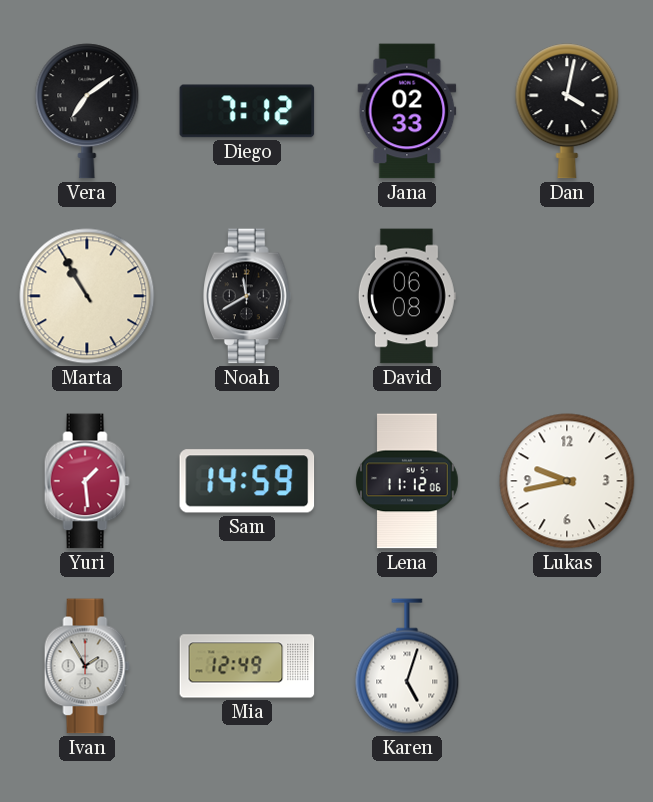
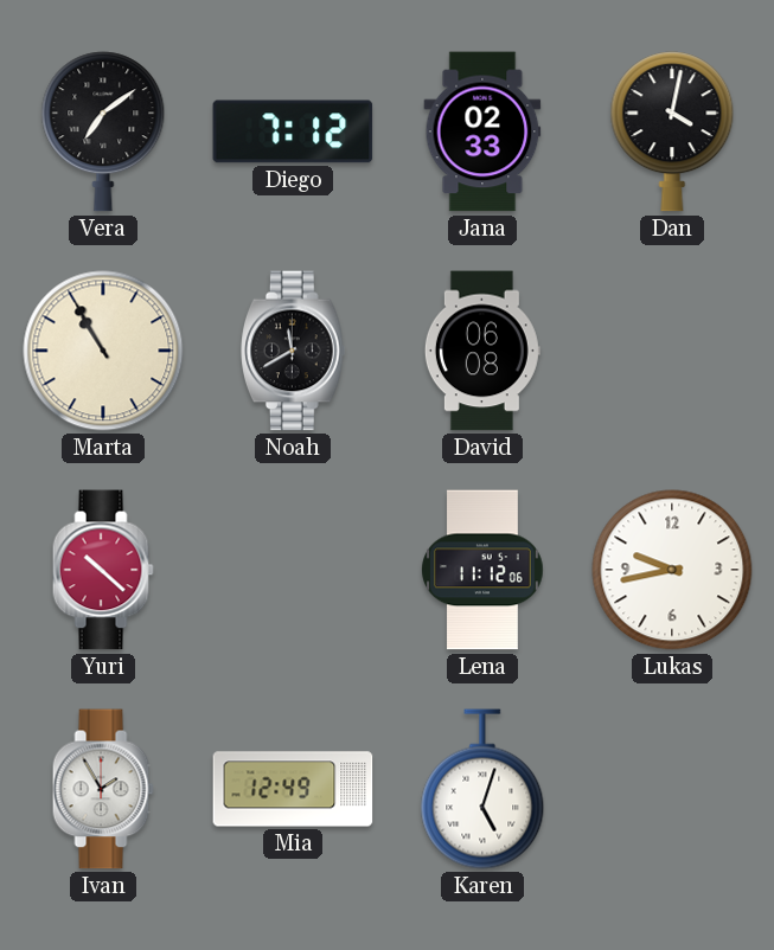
Yuri: 1:29 -> 10:22
Sam: 14:59 -> none
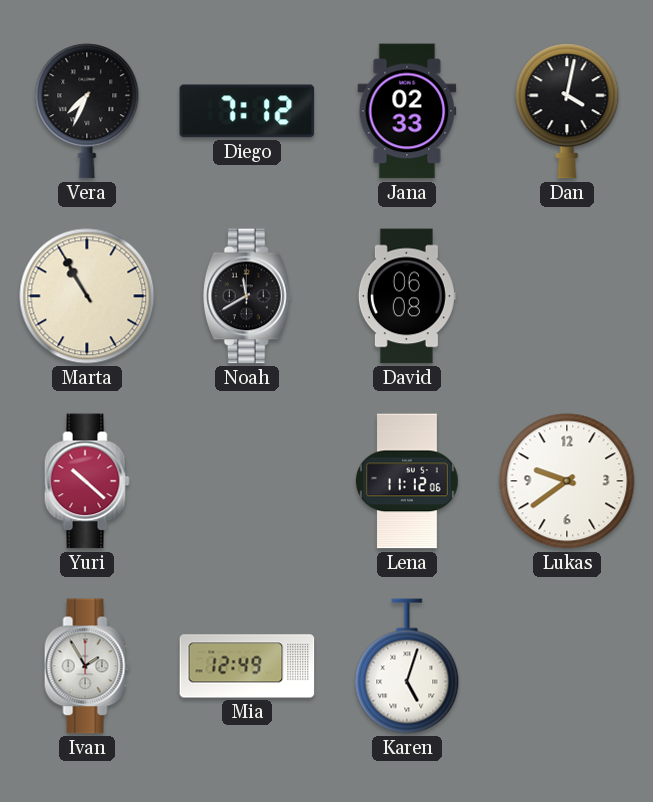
Vera: 7:09 -> 7:34
Lukas: 9:43 -> 9:39
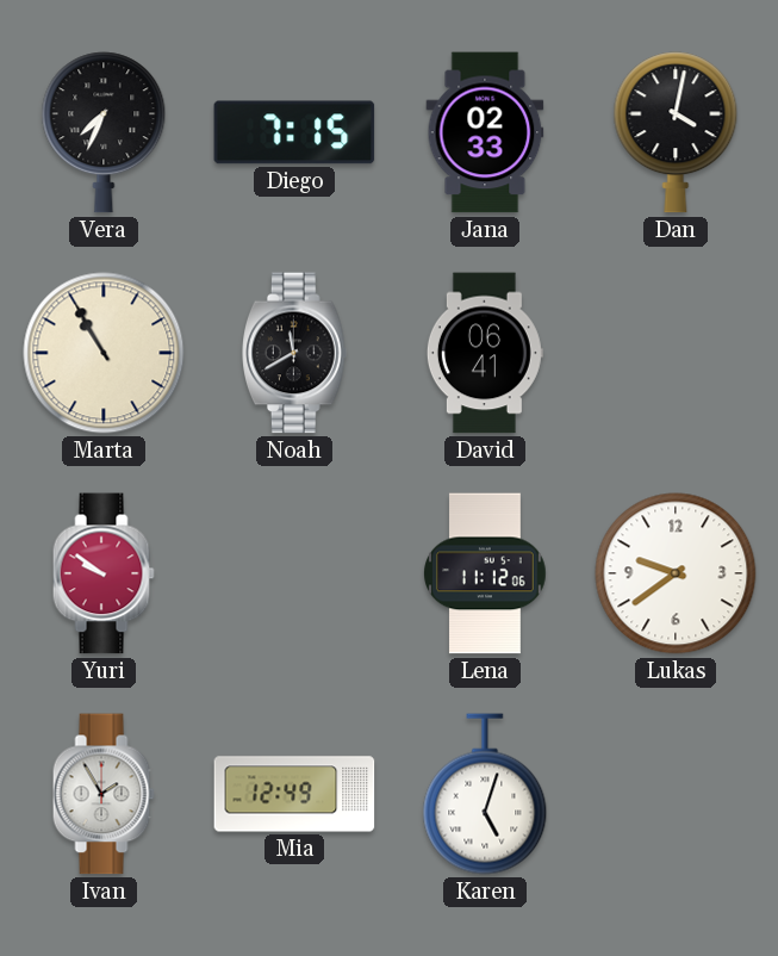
Diego: 7:12 -> 7:15
David: 06:08 -> 06:41
Yuri: 10:22 -> 9:51
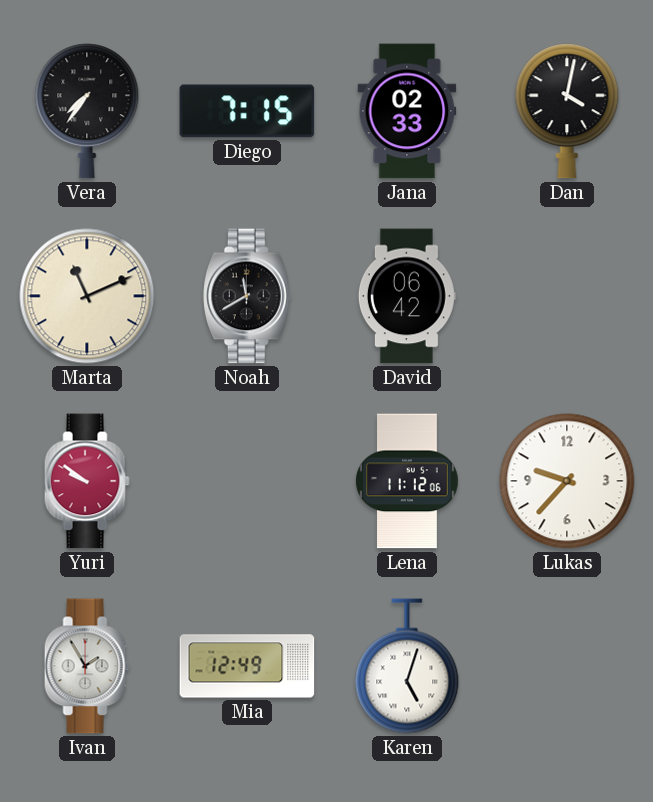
Vera: 7:34 -> 7:36
Marta: 10:55 -> 11:11
David: 06:41 -> 06:42
Lukas: 9:39 -> 9:37
